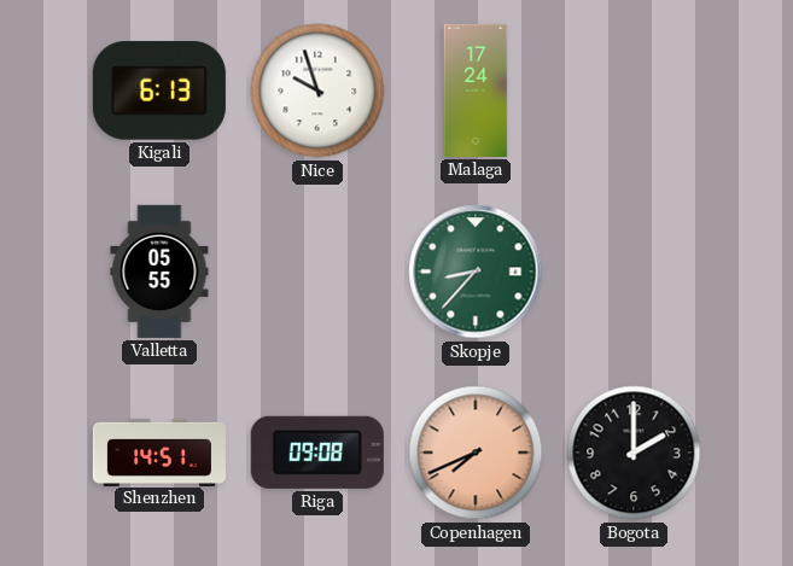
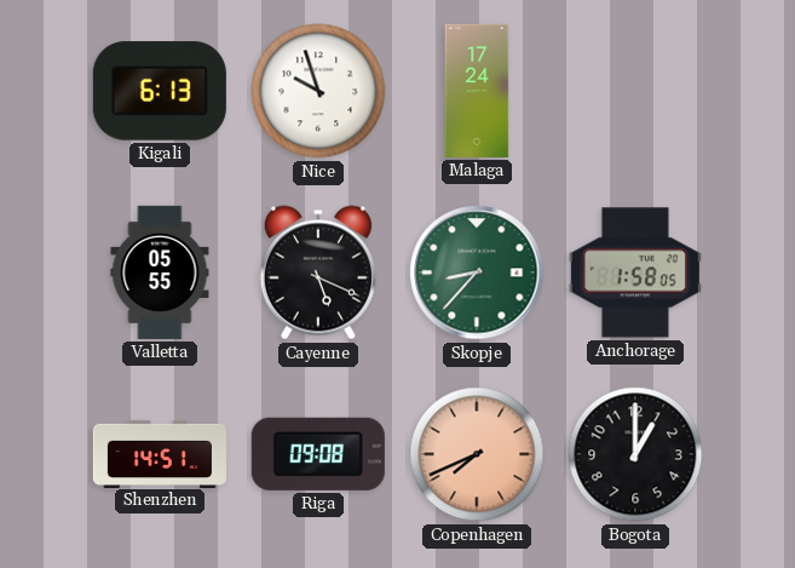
Cayenne: none -> 5:19
Anchorage: none -> 1:58
Bogota: 2:00 -> 1:00
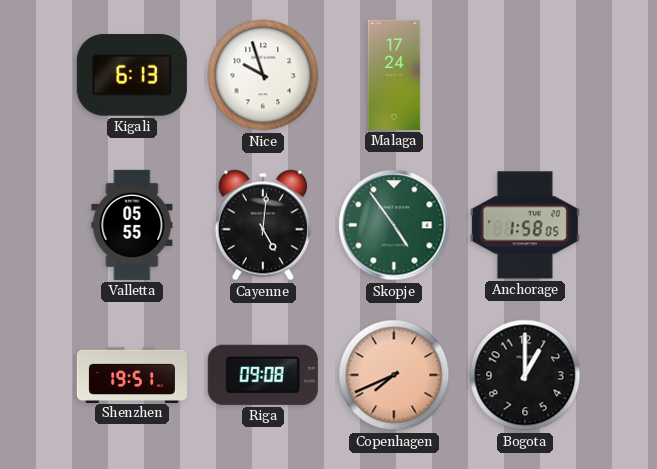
Cayenne: 5:19 -> 5:01
Skopje: 8:37 -> 4:54
Shenzhen: 14:51 -> 19:51
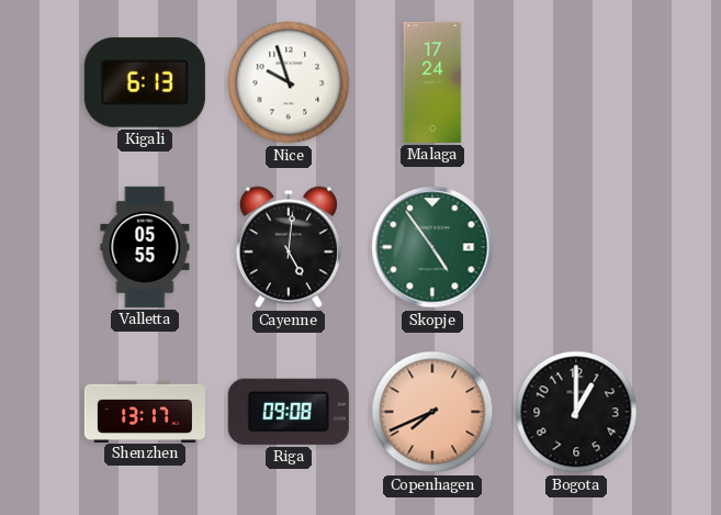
Anchorage: 1:58 -> none
Shenzhen: 19:51 -> 13:17
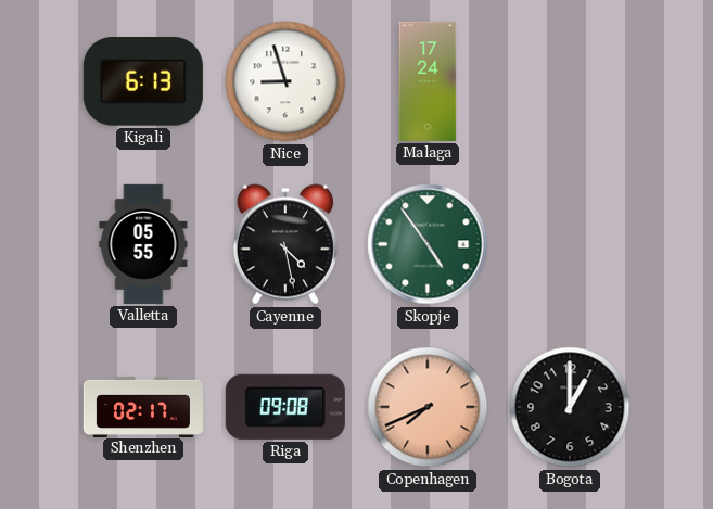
Nice: 9:57 -> 8:57
Cayenne: 5:01 -> 4:28
Shenzhen: 13:17 -> 02:17
